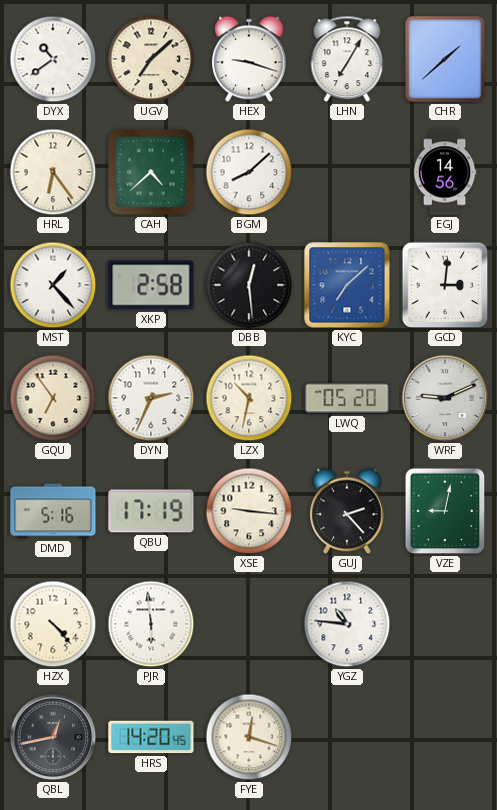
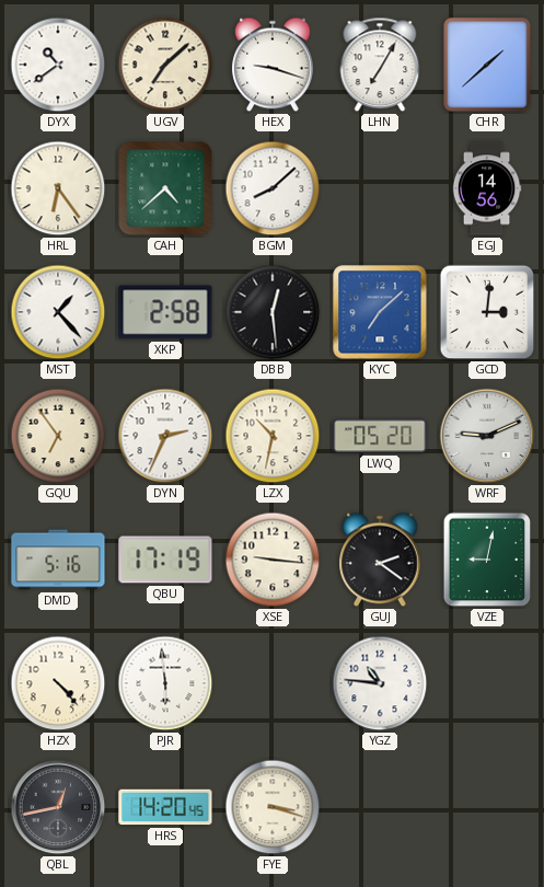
GUJ: 2:23 -> 2:21
FYE: 12:18 -> 3:18
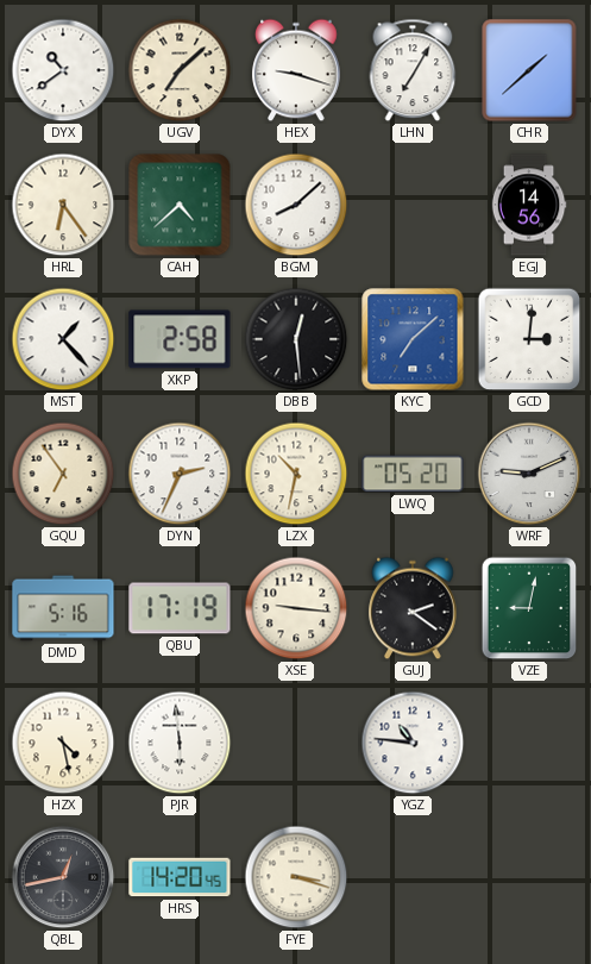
HZX: 4:23 -> 4:28
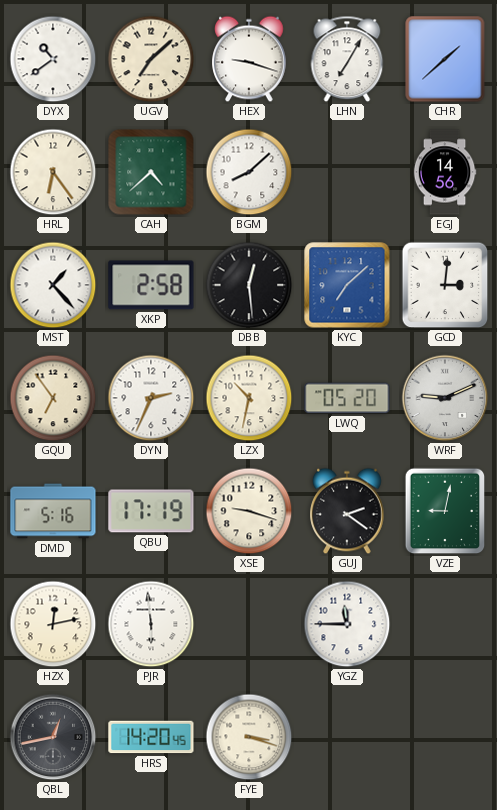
XSE: 9:16 -> 9:18
HZX: 4:28 -> 12:13
YGZ: 10:46 -> 11:45
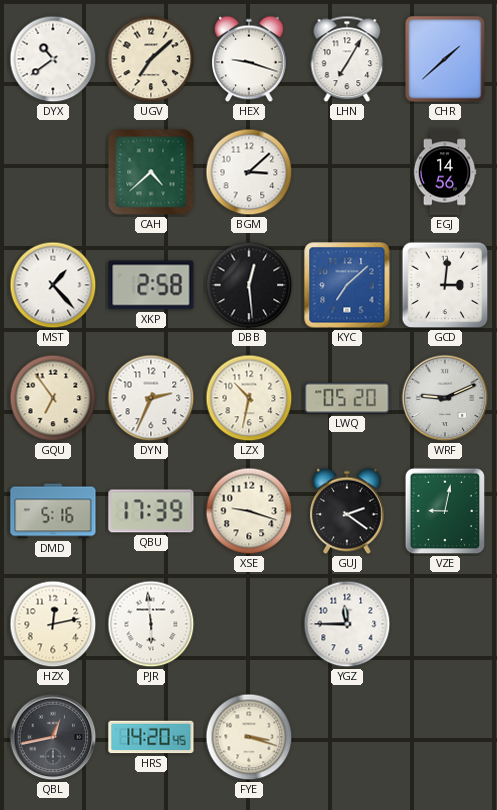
HRL: 6:24 -> none
BGM: 8:08 -> 3:08
QBU: 17:19 -> 17:39
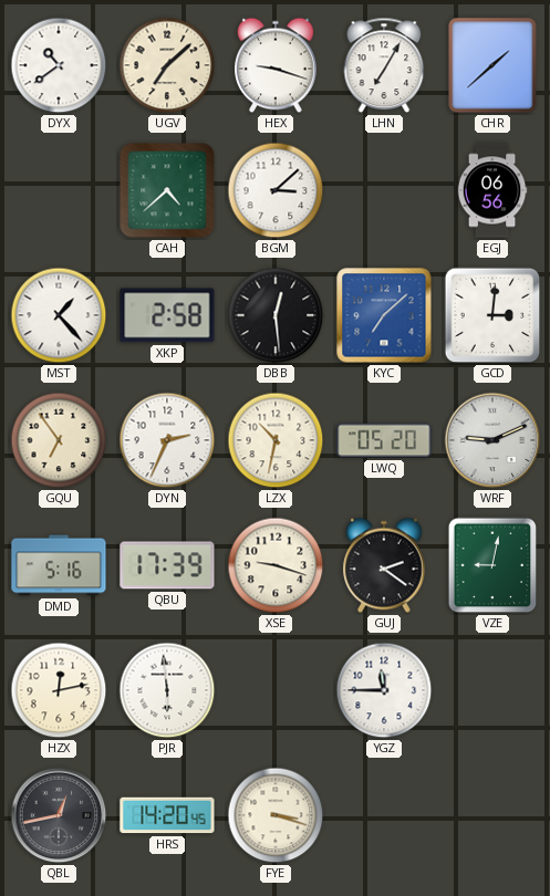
EGJ: 14:56 -> 06:56
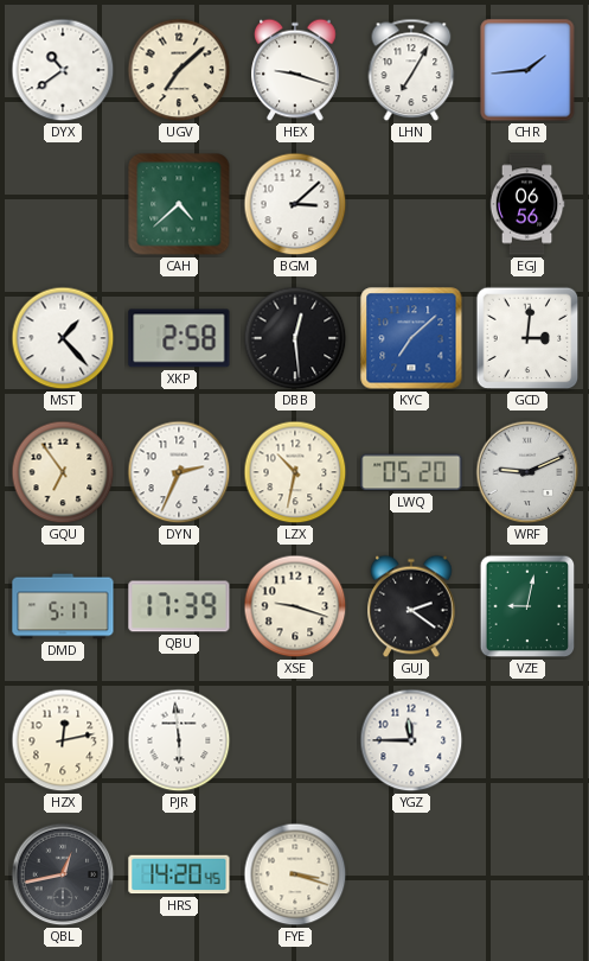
CHR: 1:38 -> 1:44
DMD: 5:16 -> 5:17
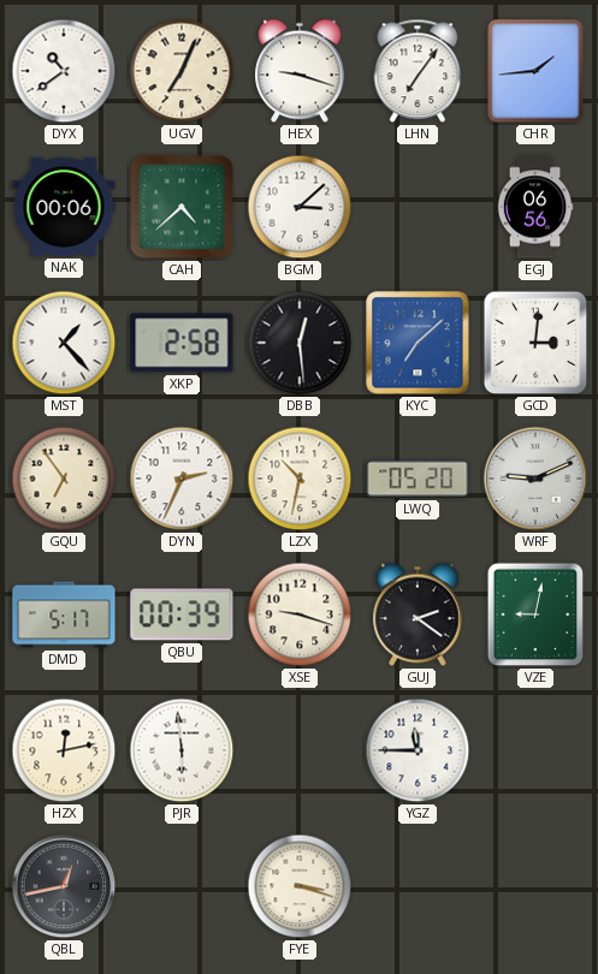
UGV: 7:08 -> 7:04
LHN: 7:05 -> 7:06
NAK: none -> 00:06
QBU: 17:39 -> 00:39
HRS: 14:20 -> none
